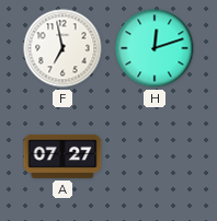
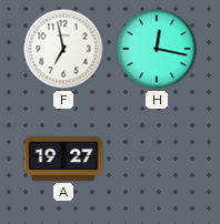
H: 12:12 -> 12:17
A: 07:27 -> 19:27
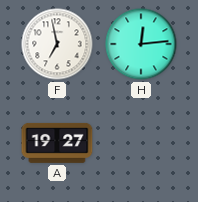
H: 12:17 -> 12:14
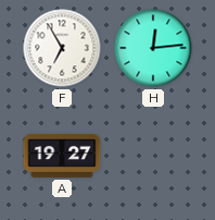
F: 6:58 -> 6:55
